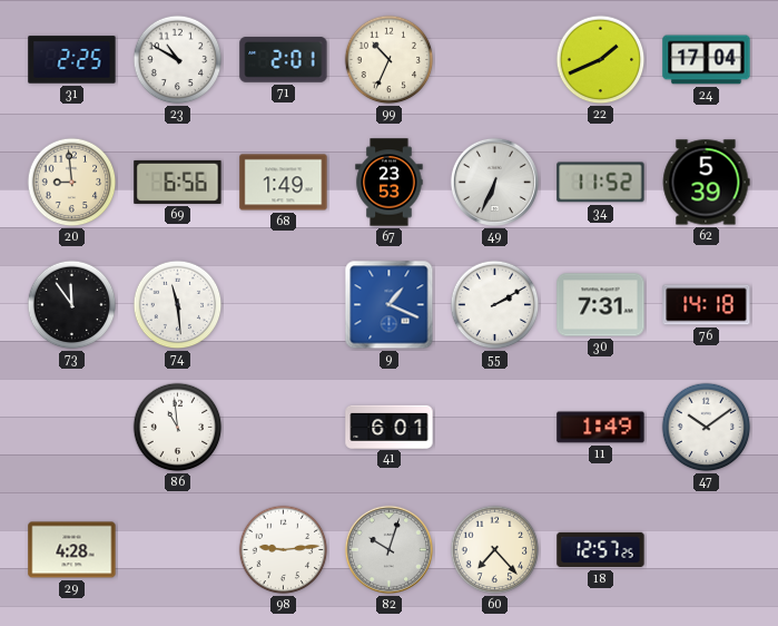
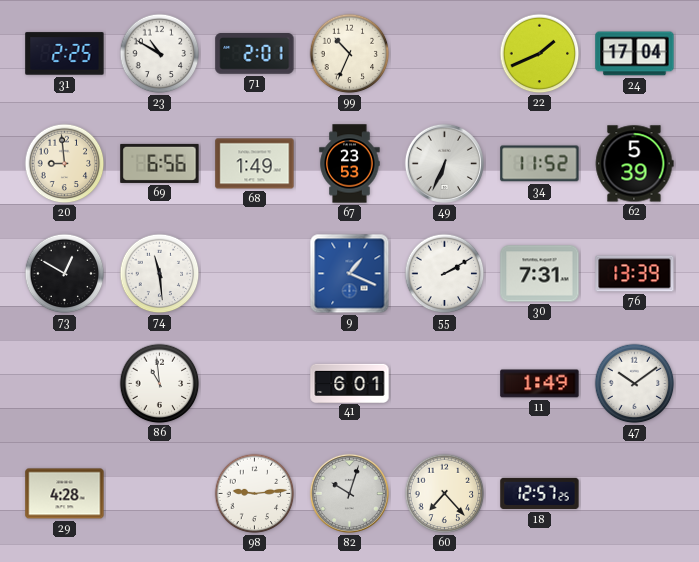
73: 11:54 -> 12:50
76: 14:18 -> 13:39
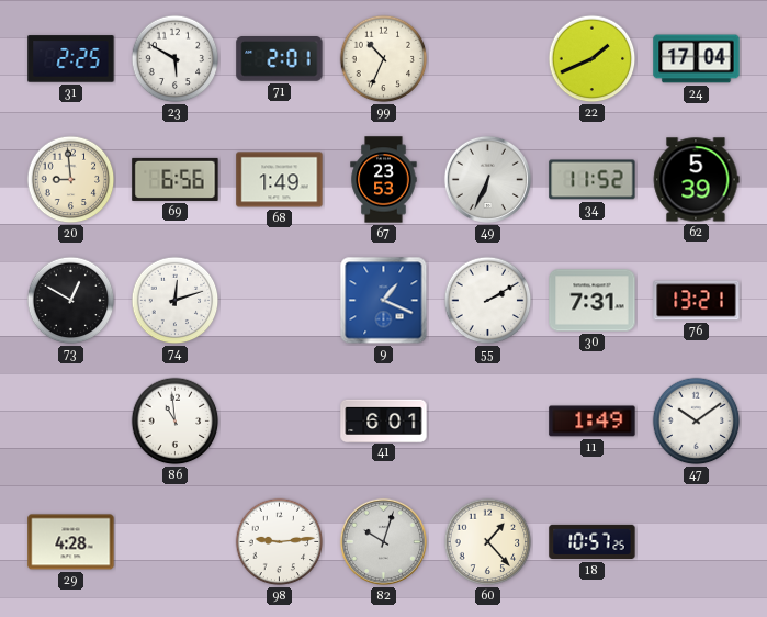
23: 10:50 -> 5:50
74: 11:29 -> 12:12
76: 13:39 -> 13:21
60: 7:23 -> 1:23
18: 12:57 -> 10:57
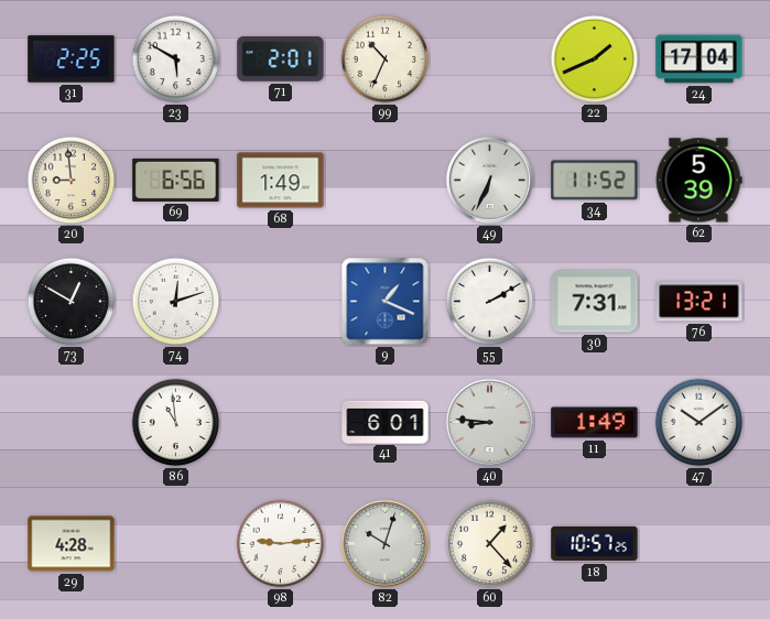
67: 23:53 -> none
40: none -> 8:46
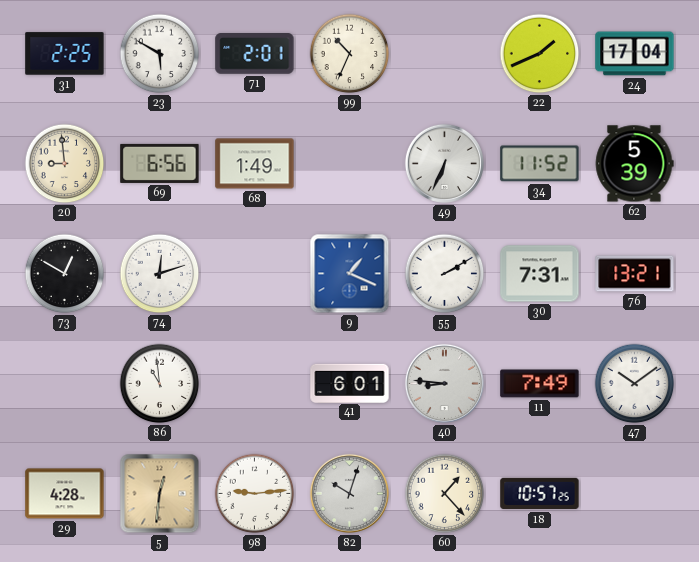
11: 1:49 -> 7:49
5: none -> 12:31
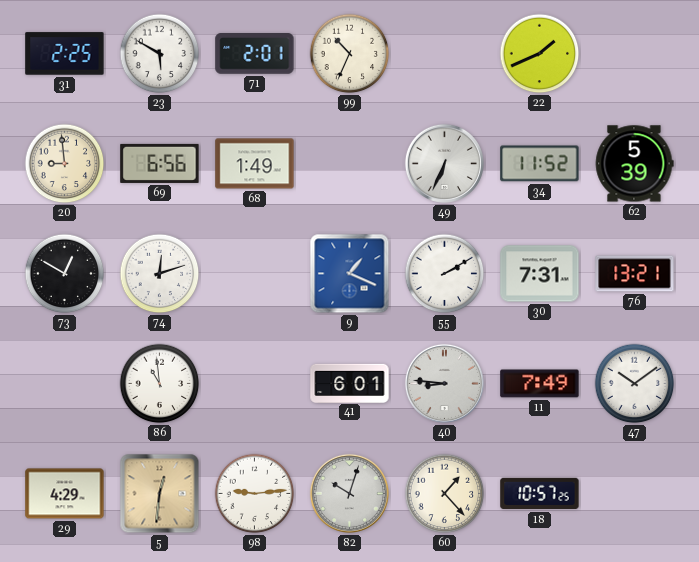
24: 17:04 -> none
29: 4:28 -> 4:29
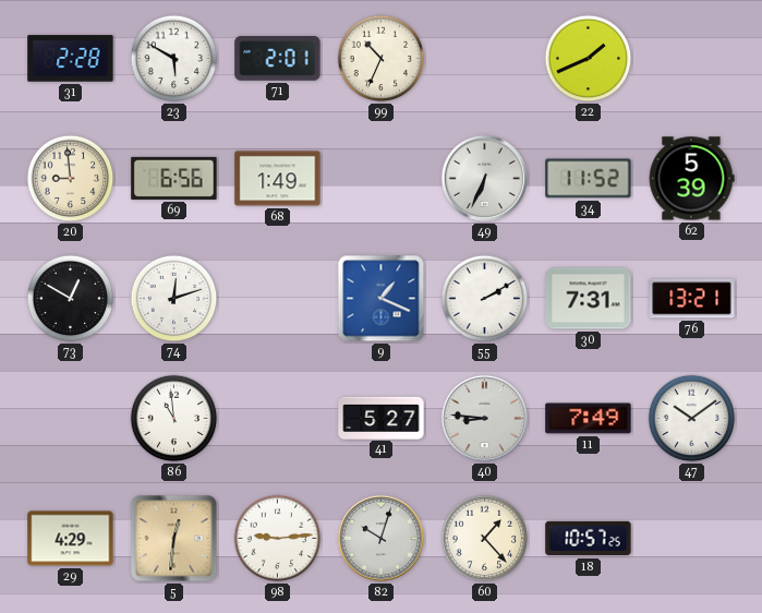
31: 2:25 -> 2:28
41: 6:01 -> 5:27
